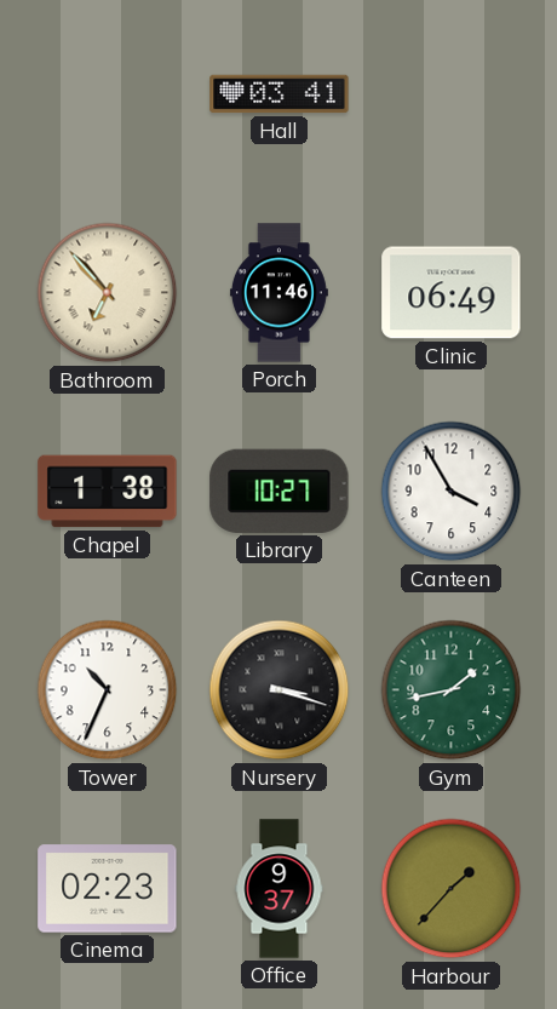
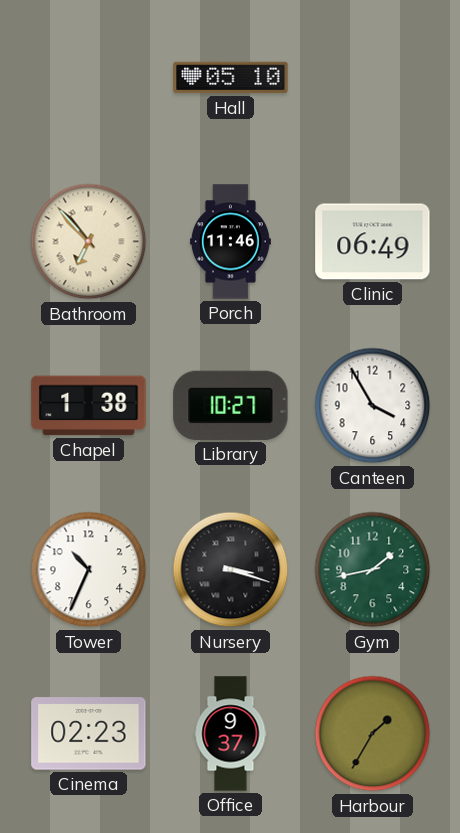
Hall: 03:41 -> 05:10
Harbour: 1:37 -> 1:35
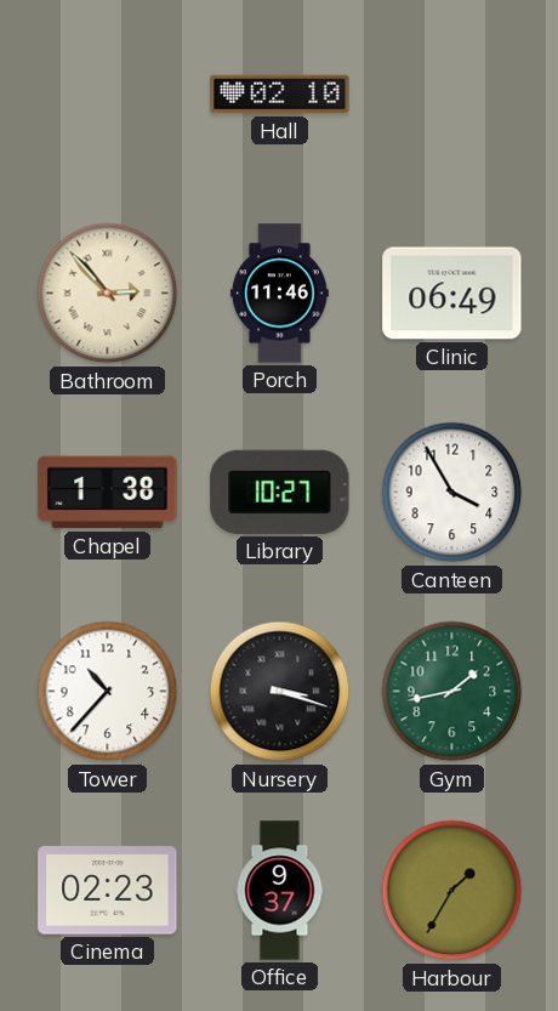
Hall: 05:10 -> 02:10
Bathroom: 6:53 -> 2:53
Tower: 10:34 -> 10:37
